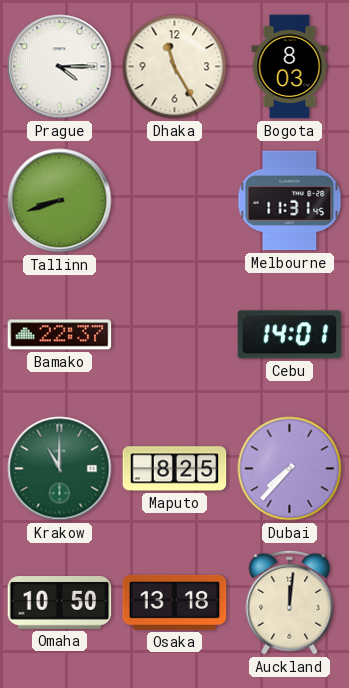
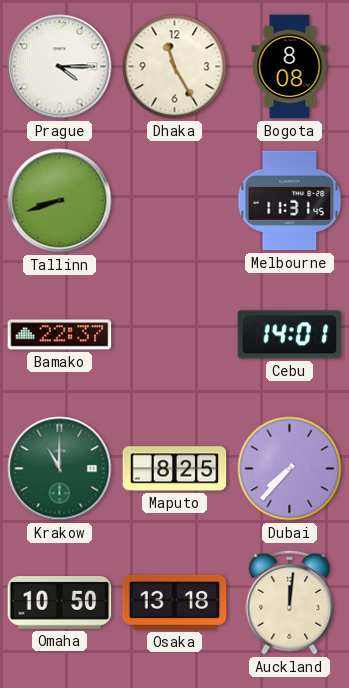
Bogota: 8:03 -> 8:08
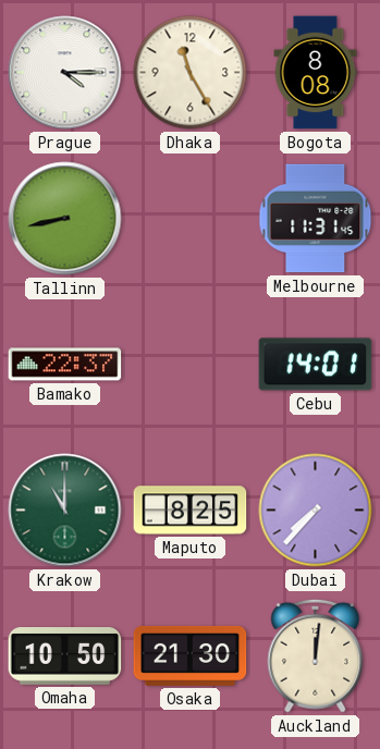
Tallinn: 8:42 -> 8:43
Osaka: 13:18 -> 21:30
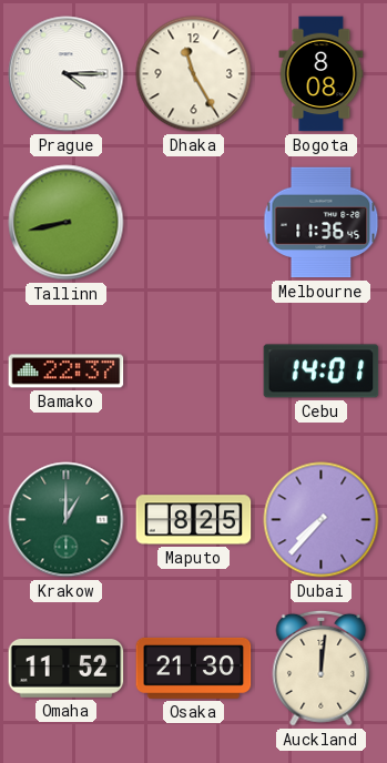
Melbourne: 11:31 -> 11:36
Krakow: 11:00 -> 1:00
Omaha: 10:50 -> 11:52
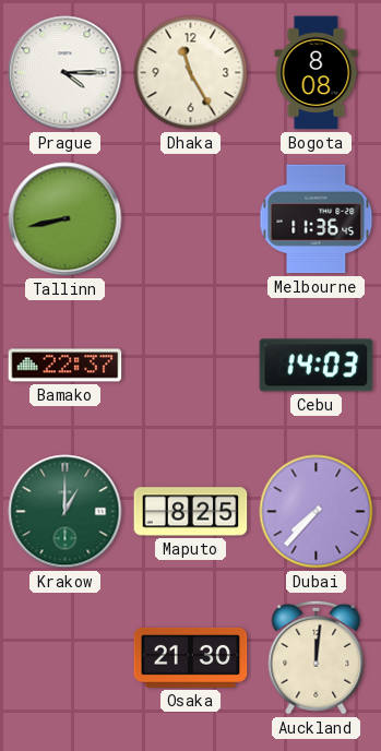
Cebu: 14:01 -> 14:03
Omaha: 11:52 -> none
